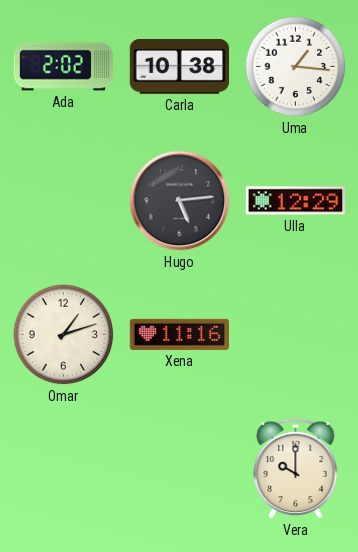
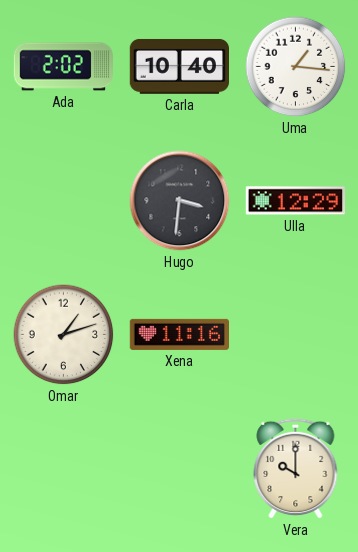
Carla: 10:38 -> 10:40
Hugo: 5:14 -> 3:31
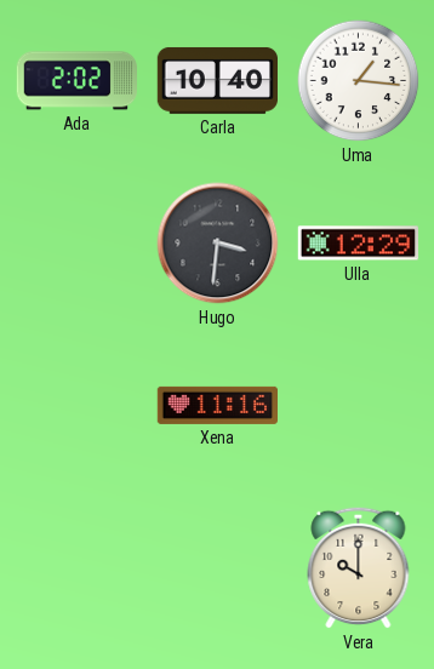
Omar: 1:12 -> none
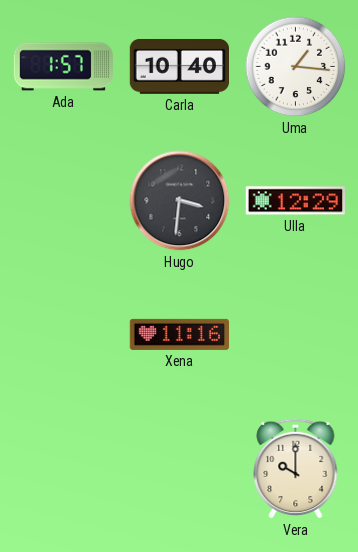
Ada: 2:02 -> 1:57
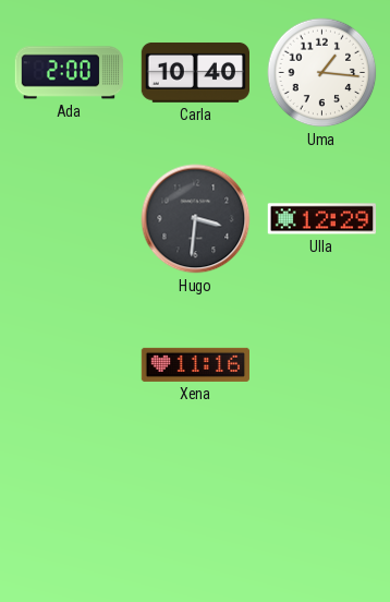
Ada: 1:57 -> 2:00
Vera: 10:00 -> none
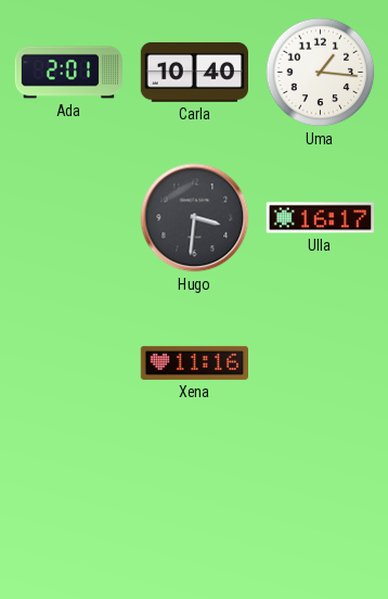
Ada: 2:00 -> 2:01
Ulla: 12:29 -> 16:17
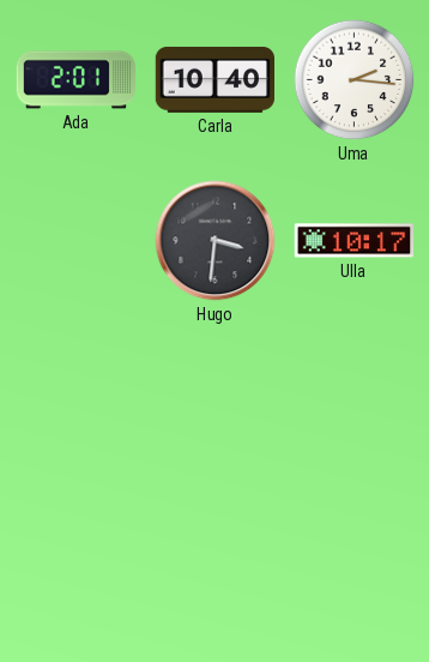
Uma: 1:16 -> 2:16
Ulla: 16:17 -> 10:17
Xena: 11:16 -> none
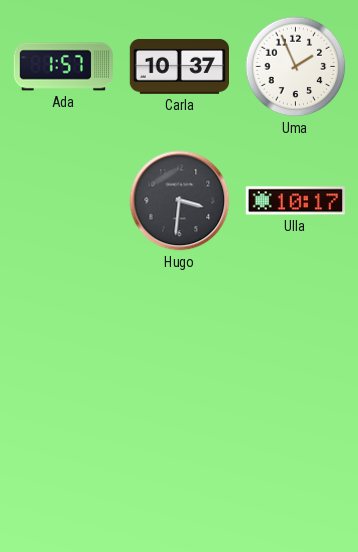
Ada: 2:01 -> 1:57
Carla: 10:40 -> 10:37
Uma: 2:16 -> 1:56
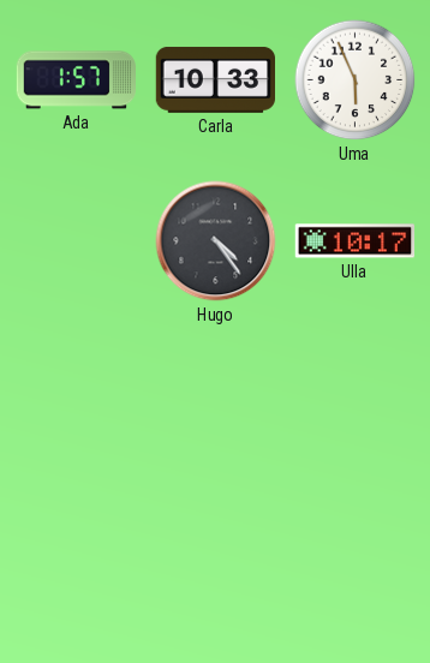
Carla: 10:37 -> 10:33
Uma: 1:56 -> 5:56
Hugo: 3:31 -> 4:24
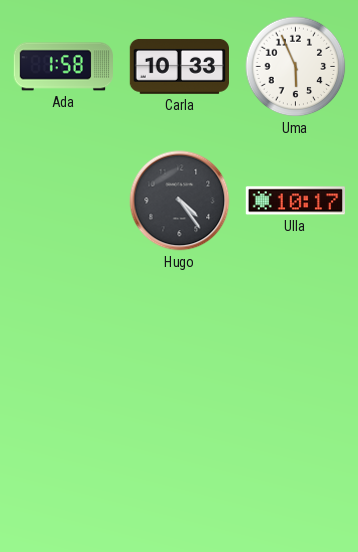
Ada: 1:57 -> 1:58
